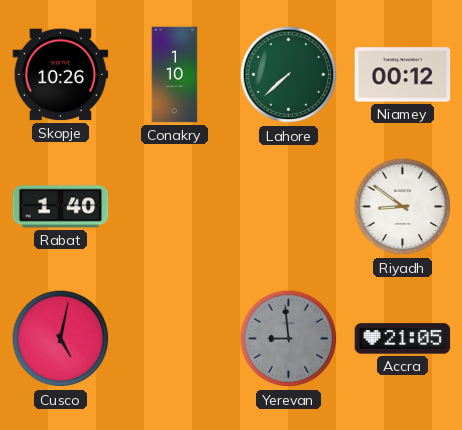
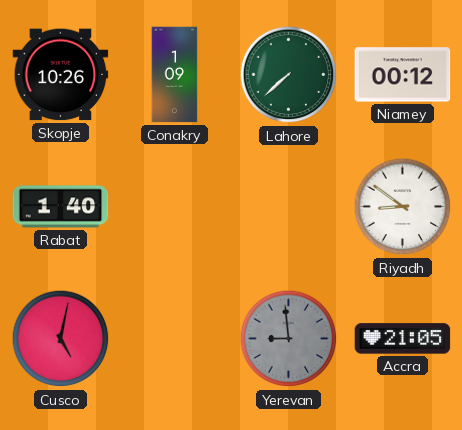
Conakry: 1:10 -> 1:09
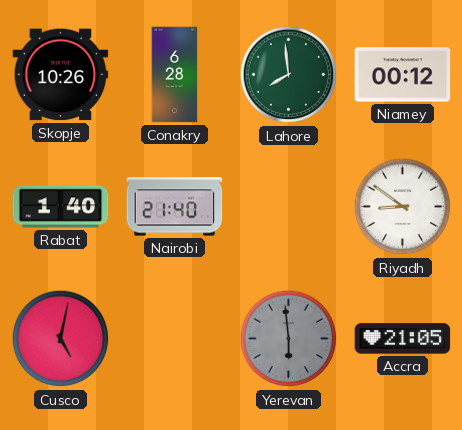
Conakry: 1:09 -> 6:28
Lahore: 7:38 -> 7:59
Nairobi: none -> 21:40
Yerevan: 8:59 -> 5:59
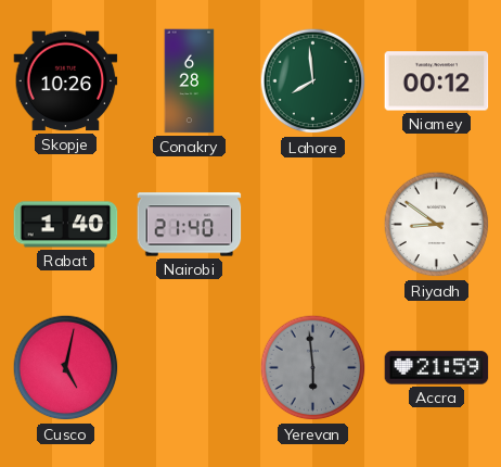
Accra: 21:05 -> 21:59
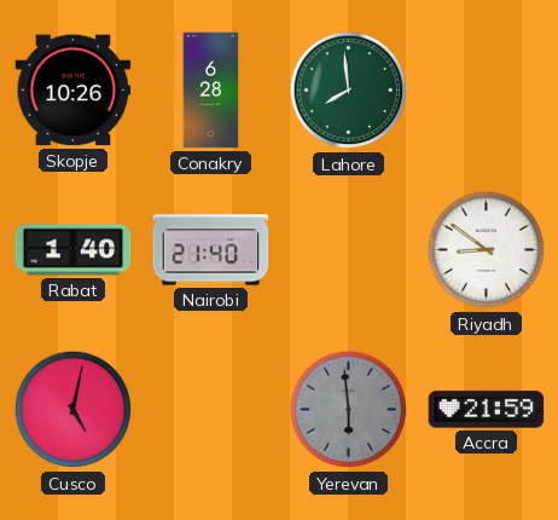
Niamey: 00:12 -> none
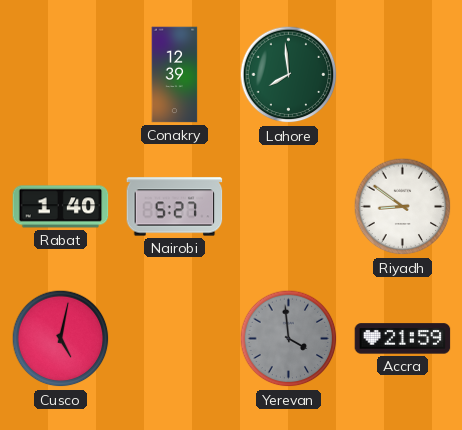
Skopje: 10:26 -> none
Conakry: 6:28 -> 12:39
Nairobi: 21:40 -> 5:27
Yerevan: 5:59 -> 3:59
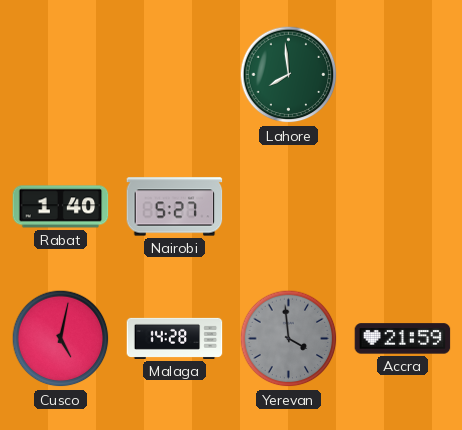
Conakry: 12:39 -> none
Riyadh: 8:51 -> none
Malaga: none -> 14:28
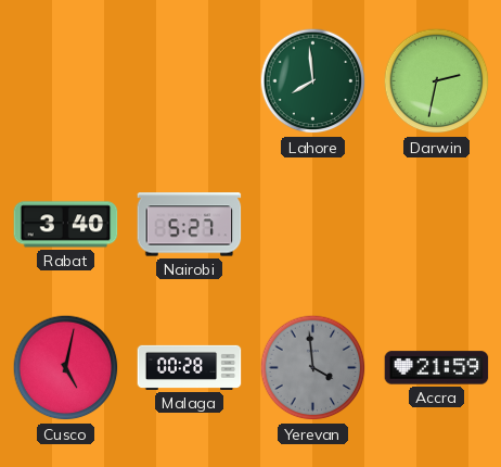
Darwin: none -> 2:32
Rabat: 1:40 -> 3:40
Malaga: 14:28 -> 00:28
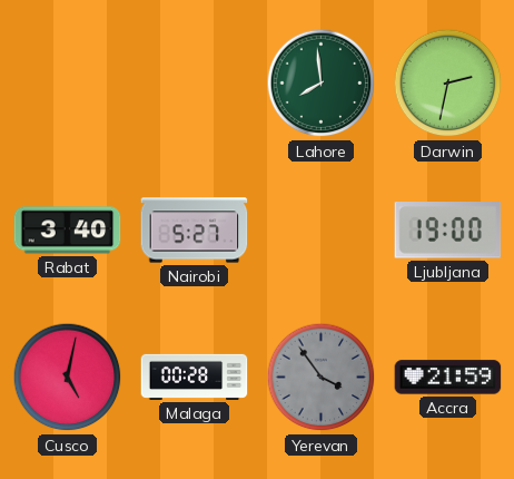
Ljubljana: none -> 19:00
Yerevan: 3:59 -> 3:54
